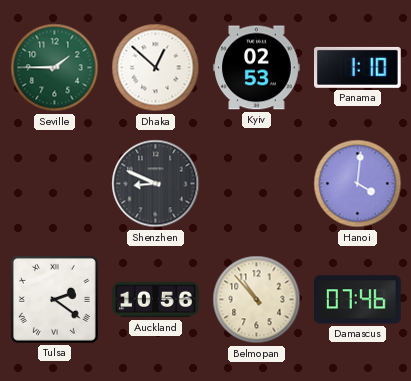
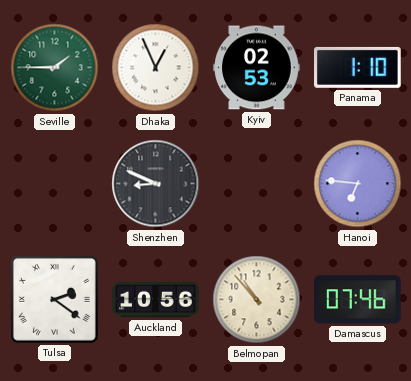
Dhaka: 12:52 -> 12:56
Hanoi: 4:01 -> 6:46
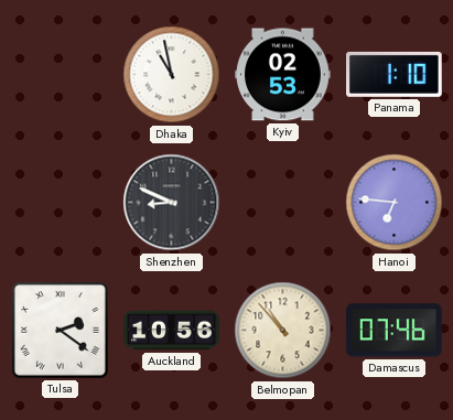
Seville: 1:45 -> none
Dhaka: 12:56 -> 10:58
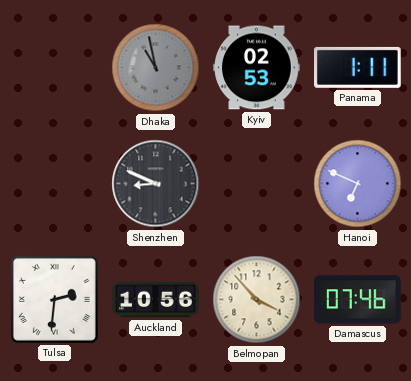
Dhaka dial: white -> grey
Panama: 1:10 -> 1:11
Hanoi: 6:46 -> 6:49
Tulsa: 2:21 -> 2:31
Belmopan: 10:53 -> 3:53
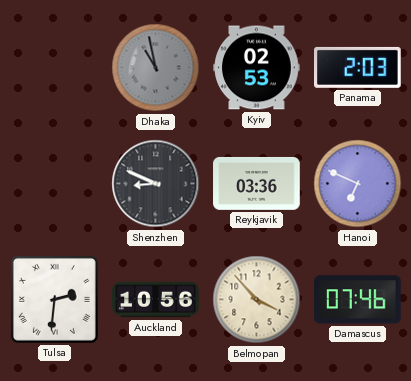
Panama: 1:11 -> 2:03
Reykjavik: none -> 03:36
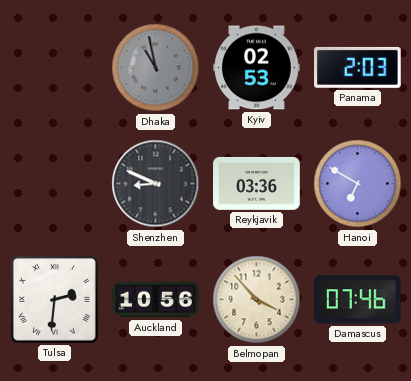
Hanoi: 6:49 -> 6:50
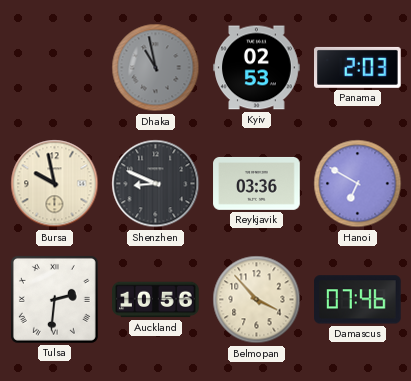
Bursa: none -> 9:58
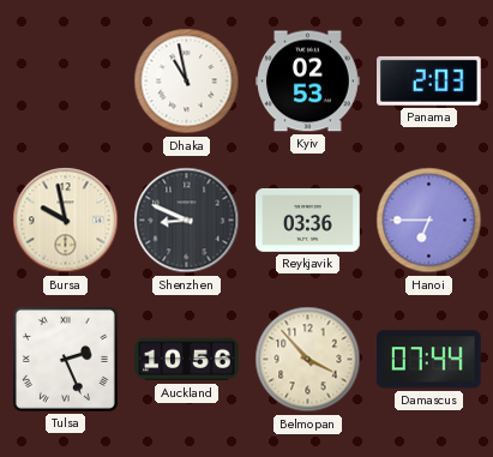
Dhaka dial: grey -> white
Hanoi: 6:50 -> 6:45
Tulsa: 2:31 -> 2:26
Damascus: 07:46 -> 07:44
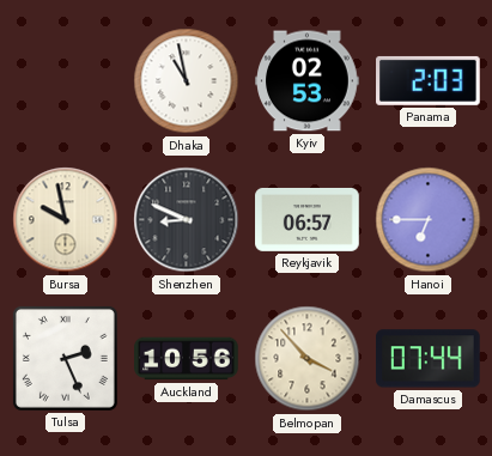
Reykjavik: 03:36 -> 06:57
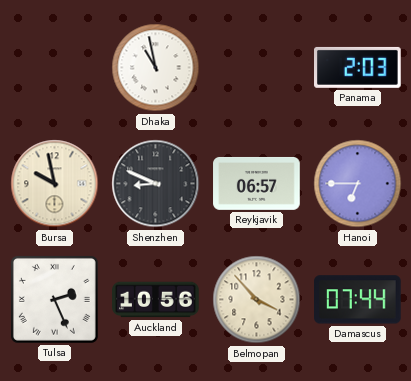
Kyiv: 02:53 -> none
